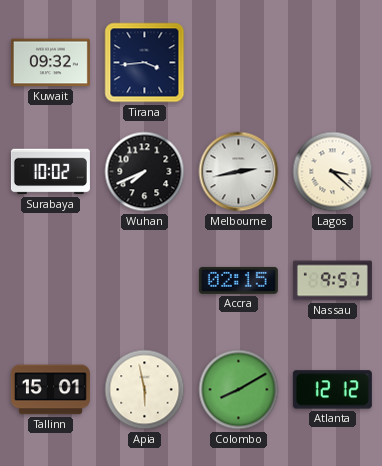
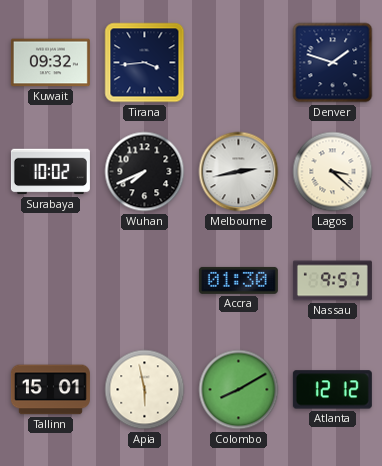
Denver: none -> 1:48
Accra: 02:15 -> 01:30
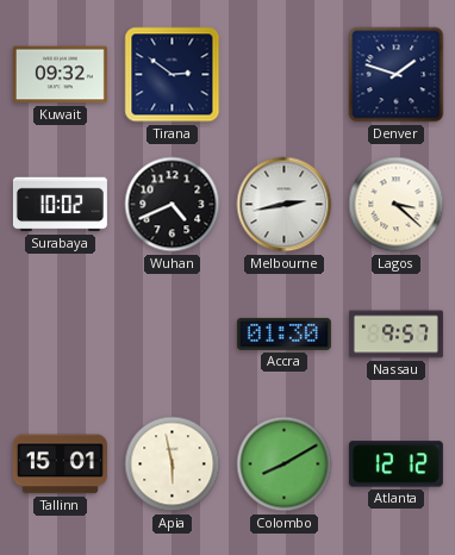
Tirana: 3:44 -> 2:51
Wuhan: 7:41 -> 4:41
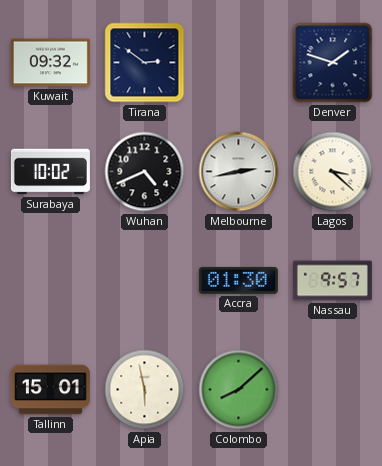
Colombo: 8:10 -> 8:08
Atlanta: 12:12 -> none
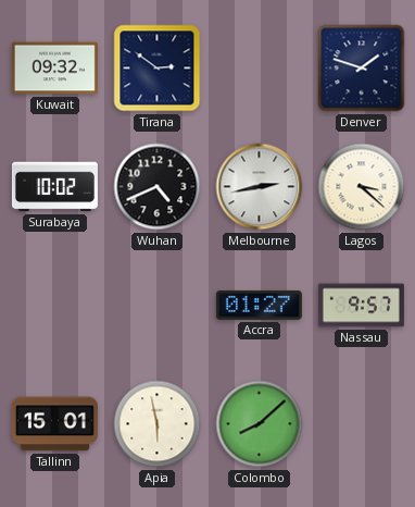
Accra: 01:30 -> 01:27
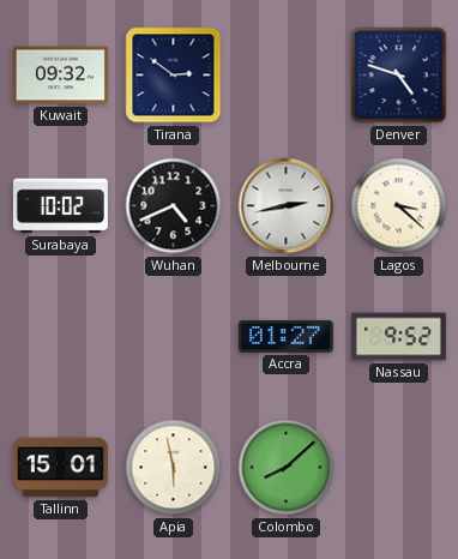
Denver: 1:48 -> 4:48
Nassau: 9:57 -> 9:52
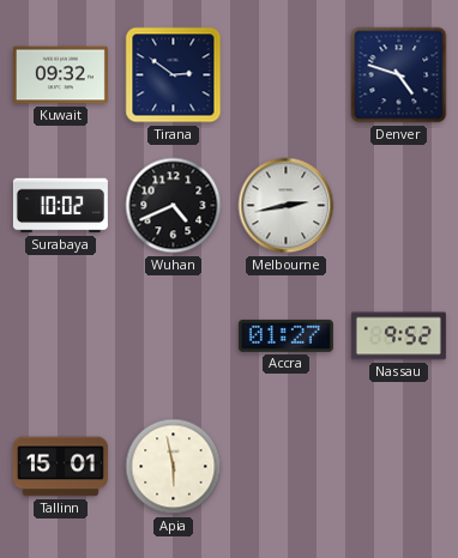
Lagos: 3:22 -> none
Colombo: 8:08 -> none
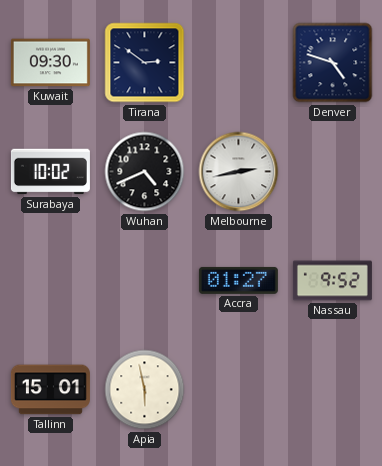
Kuwait: 09:32 -> 09:30
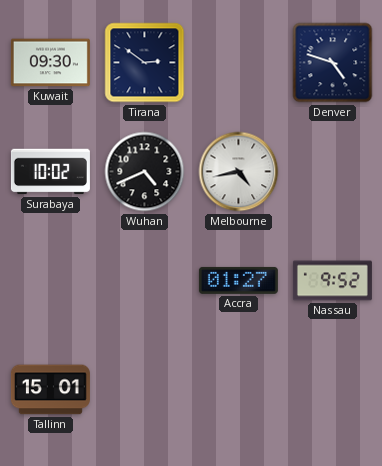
Melbourne: 2:43 -> 4:43
Apia: 5:58 -> none
